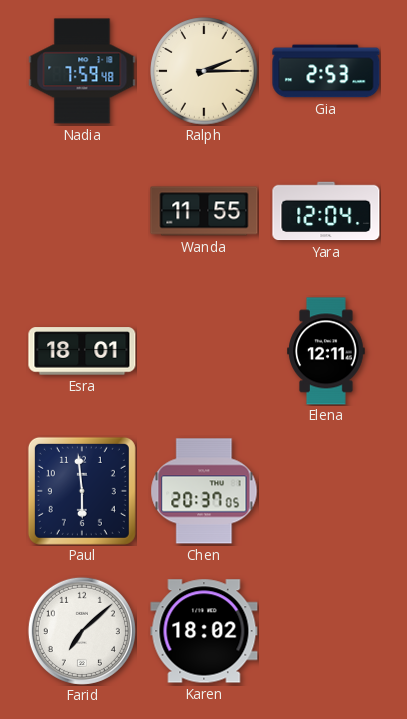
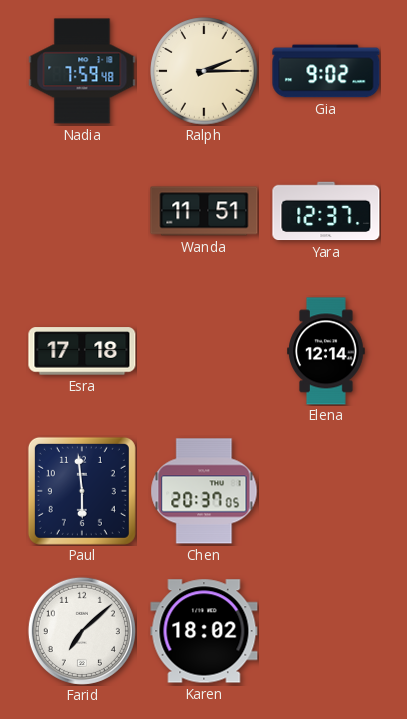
Gia: 2:53 -> 9:02
Wanda: 11:55 -> 11:51
Yara: 12:04 -> 12:37
Esra: 18:01 -> 17:18
Elena: 12:11 -> 12:14
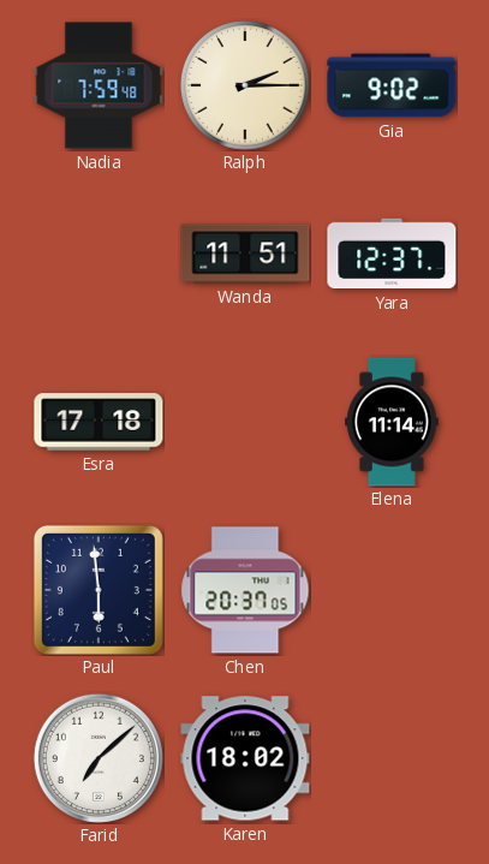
Elena: 12:14 -> 11:14
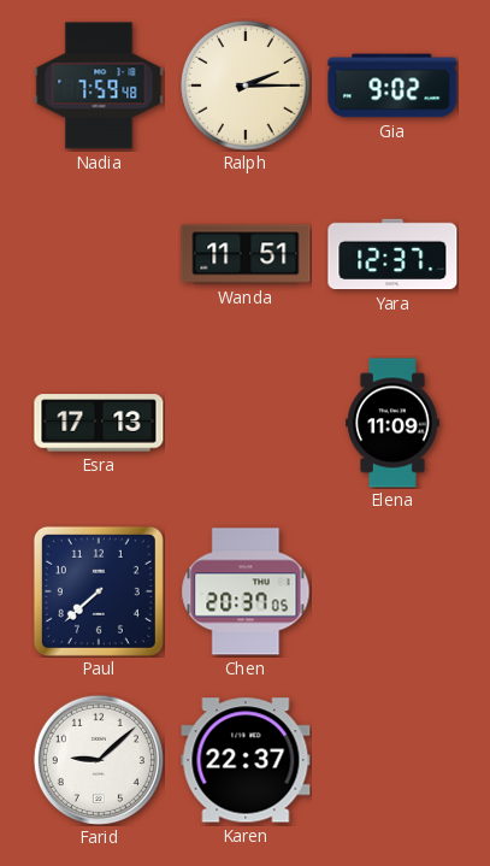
Esra: 17:18 -> 17:13
Elena: 11:14 -> 11:09
Paul: 5:59 -> 7:38
Farid: 7:08 -> 9:08
Karen: 18:02 -> 22:37
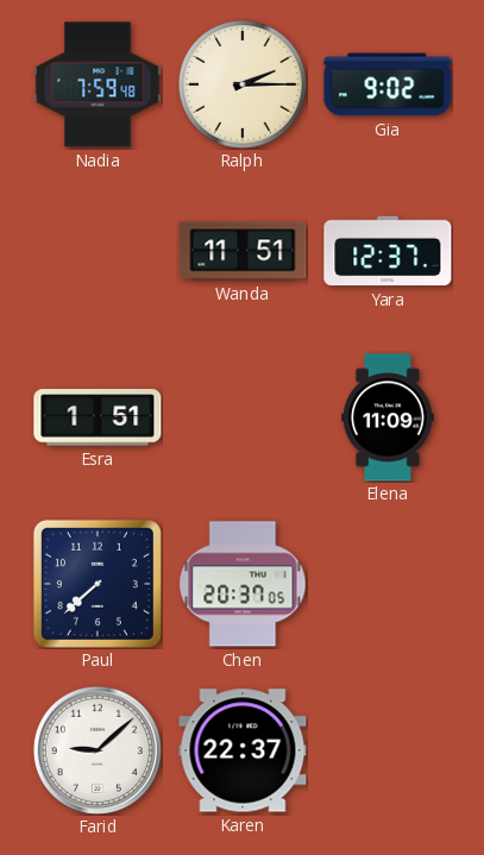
Esra: 17:13 -> 1:51
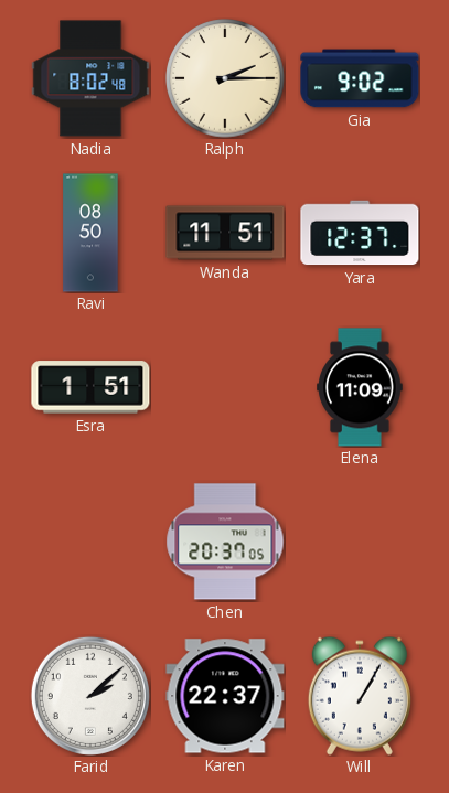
Nadia: 7:59 -> 8:02
Ravi: none -> 08:50
Paul: 7:38 -> none
Farid: 9:08 -> 2:08
Will: none -> 1:05
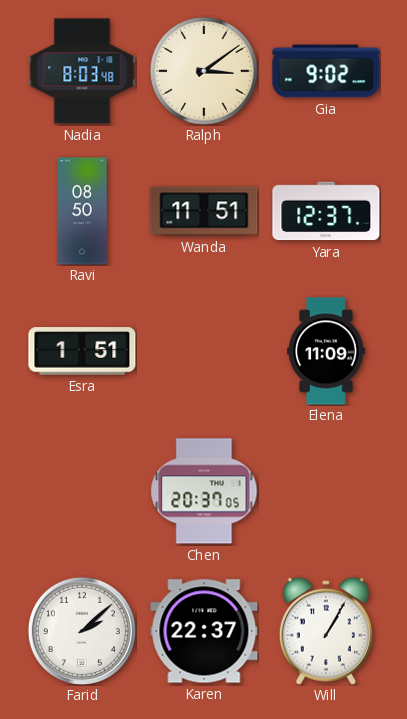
Nadia: 8:02 -> 8:03
Ralph: 2:15 -> 3:09
